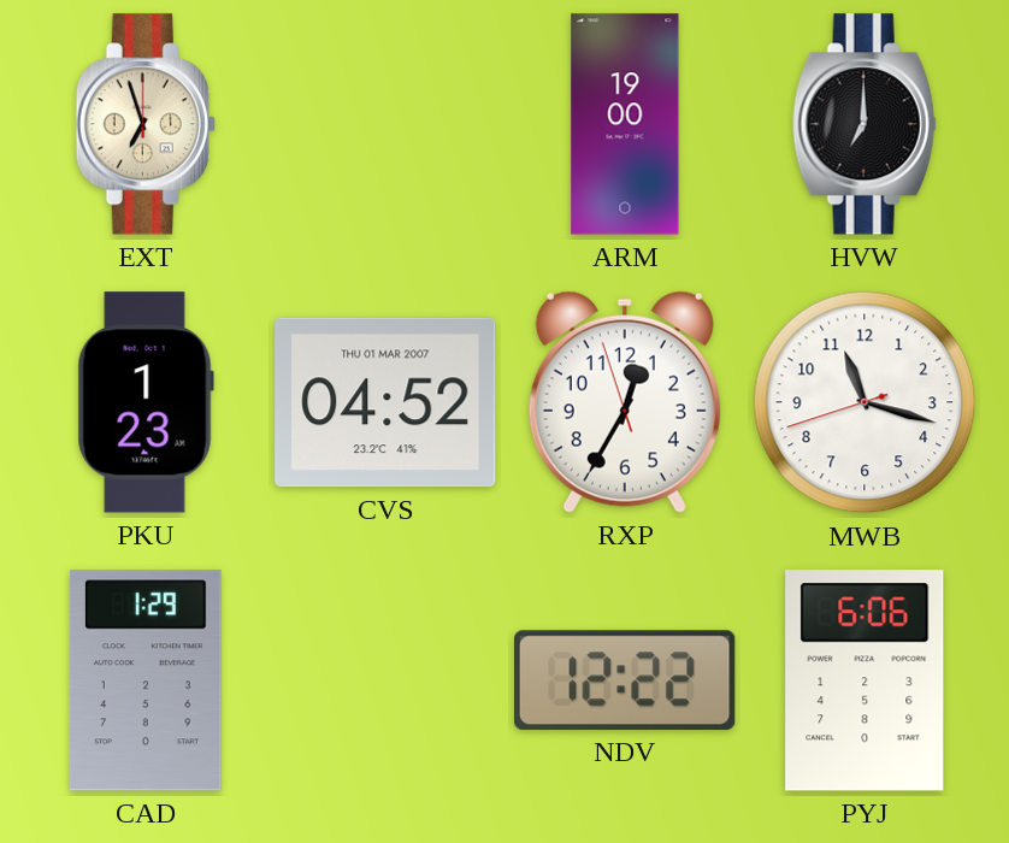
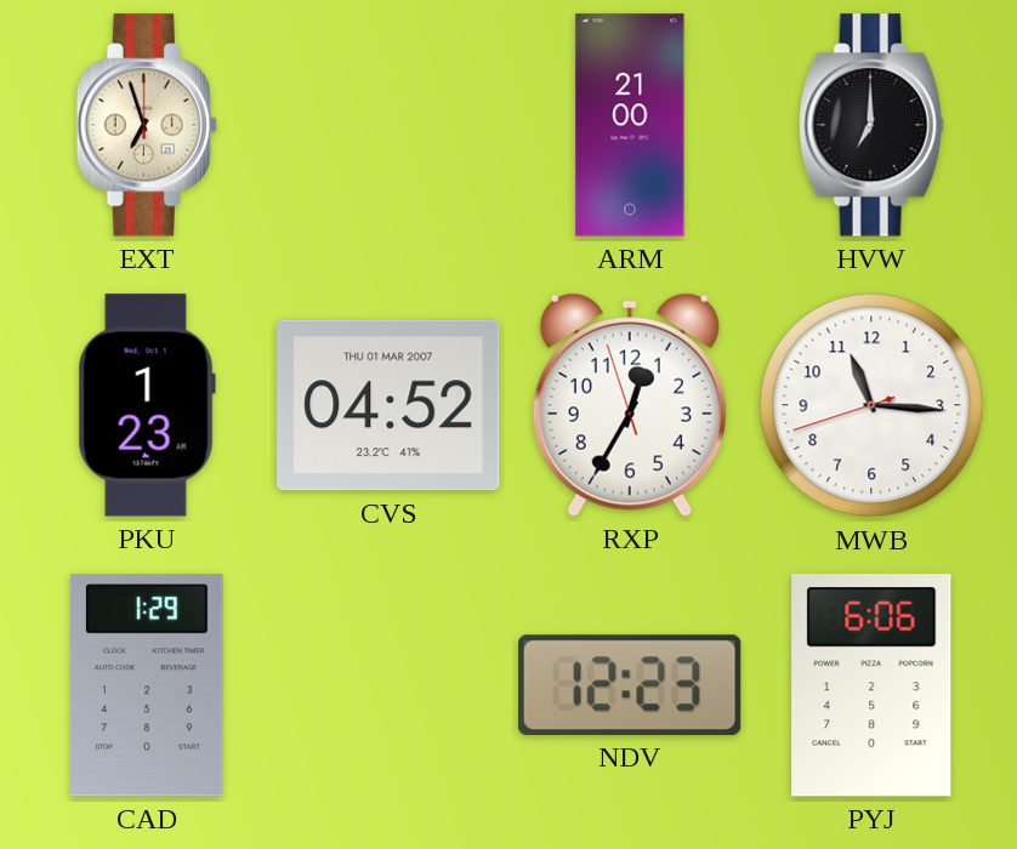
ARM: 19:00 -> 21:00
MWB: 11:17 -> 11:15
NDV: 12:22 -> 12:23
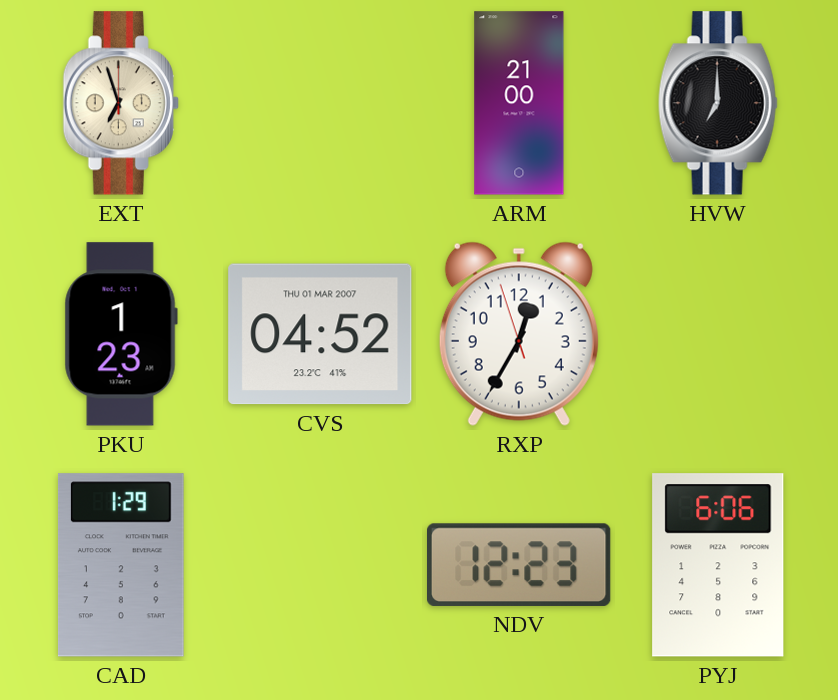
MWB: 11:15 -> none
